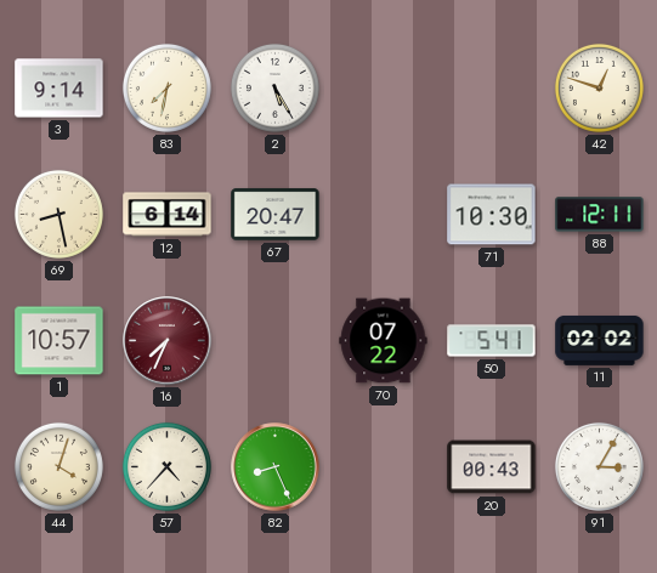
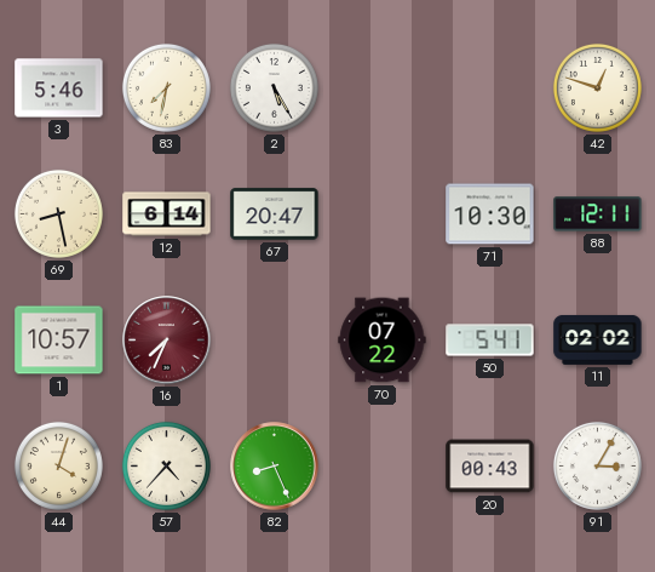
3: 9:14 -> 5:46
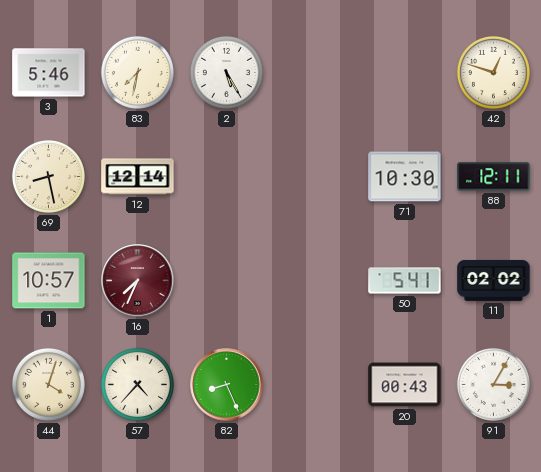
12: 6:14 -> 12:14
67: 20:47 -> none
70: 07:22 -> none
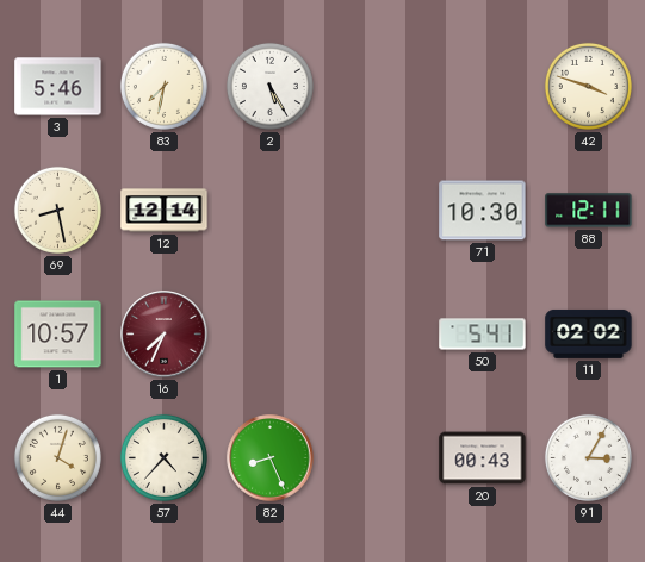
42: 12:48 -> 3:48
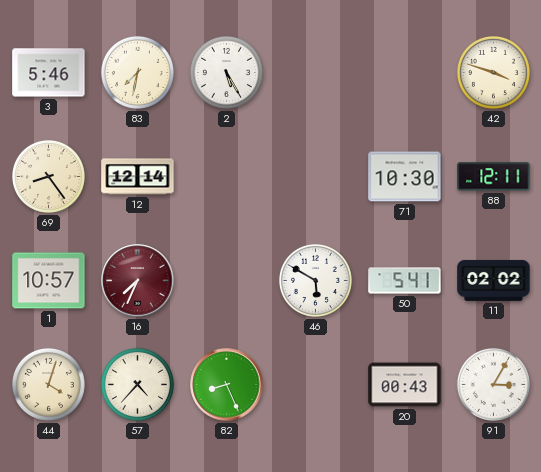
69: 8:28 -> 8:24
46: none -> 5:50
